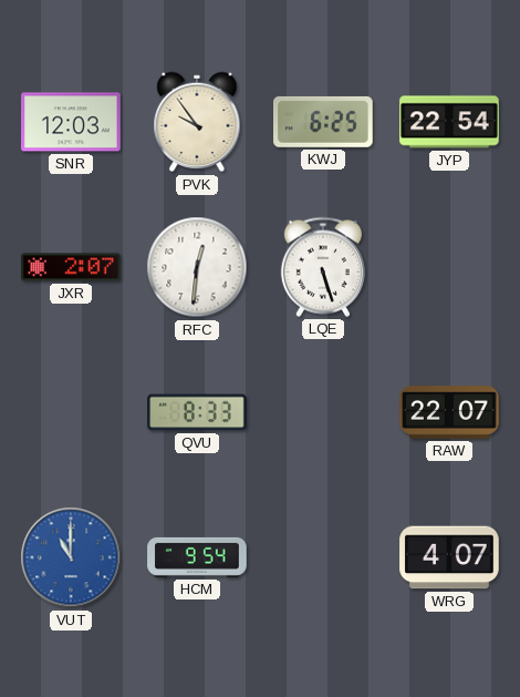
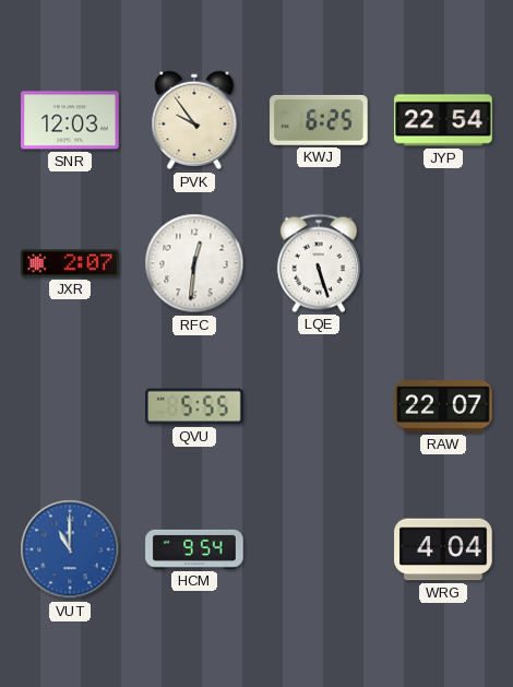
QVU: 8:33 -> 5:55
WRG: 4:07 -> 4:04
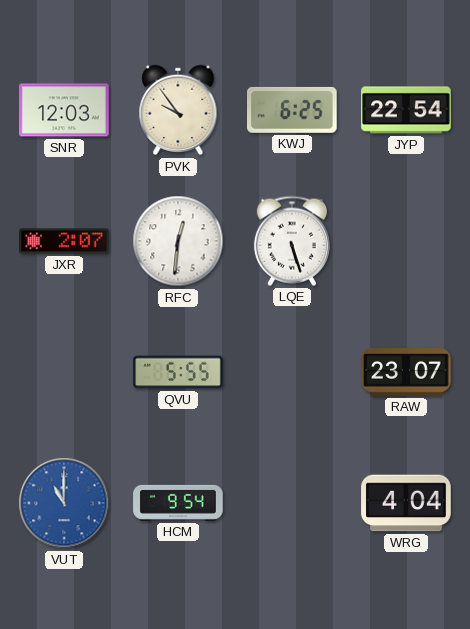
RAW: 22:07 -> 23:07
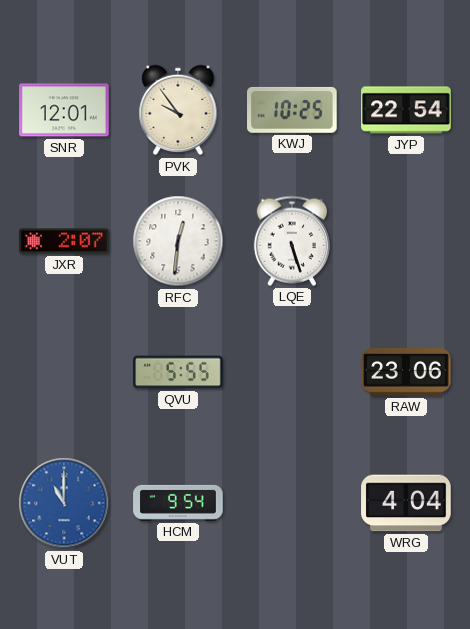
SNR: 12:03 -> 12:01
KWJ: 6:25 -> 10:25
RAW: 23:07 -> 23:06
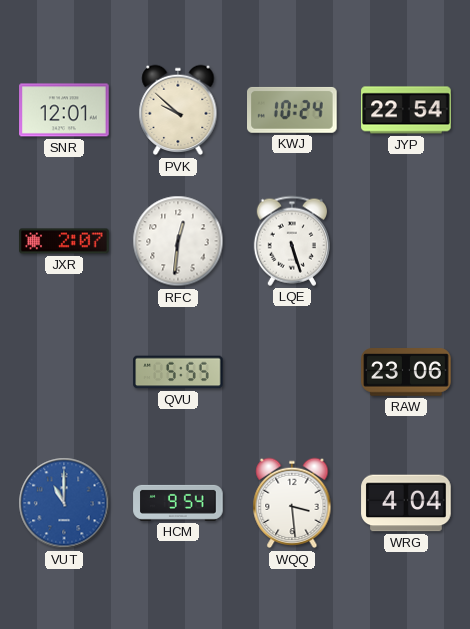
PVK: 9:54 -> 9:52
KWJ: 10:25 -> 10:24
WQQ: none -> 3:29
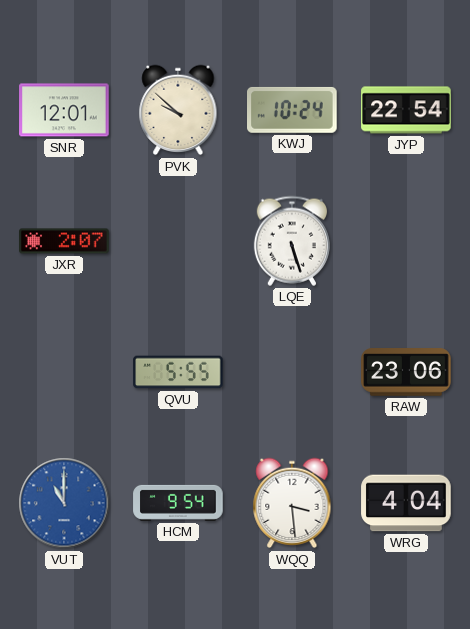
RFC: 12:31 -> none
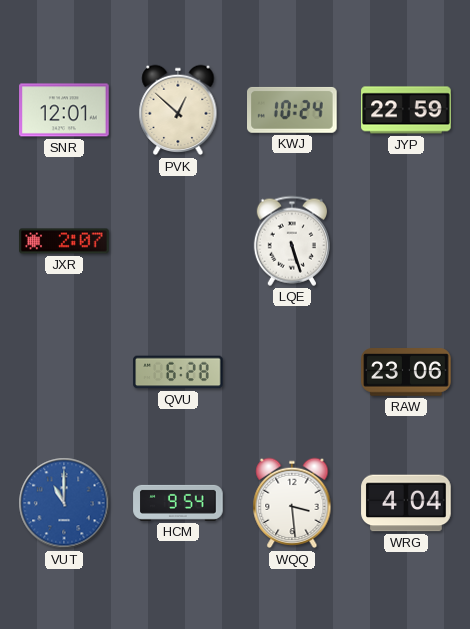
PVK: 9:52 -> 12:52
JYP: 22:54 -> 22:59
QVU: 5:55 -> 6:28
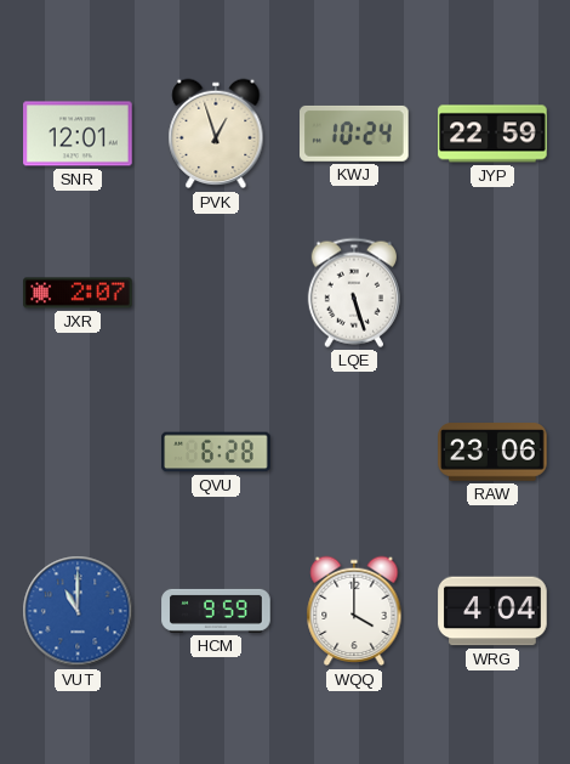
PVK: 12:52 -> 12:57
HCM: 9:54 -> 9:59
WQQ: 3:29 -> 4:00
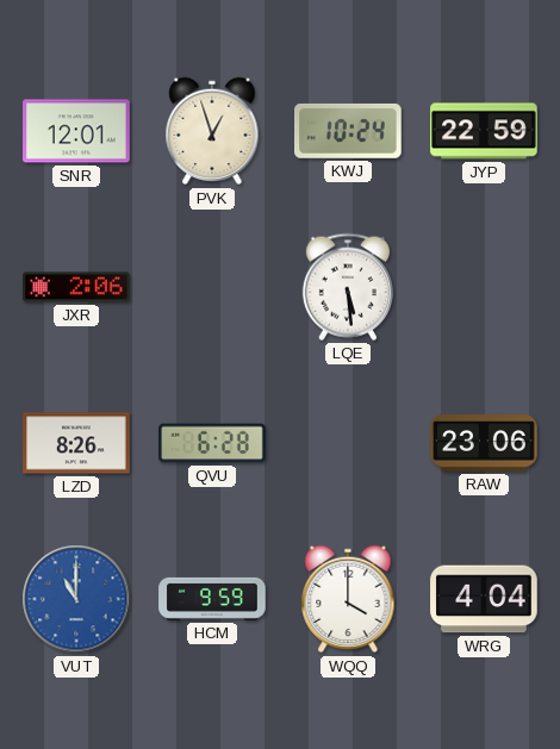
JXR: 2:07 -> 2:06
LQE: 5:27 -> 5:29
LZD: none -> 8:26
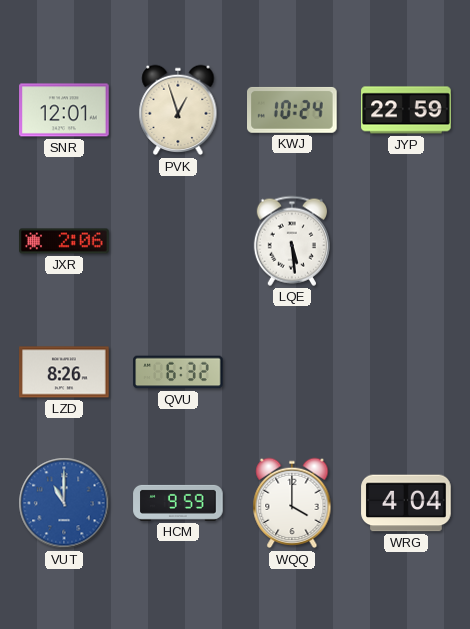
QVU: 6:28 -> 6:32
RAW: 23:06 -> none
